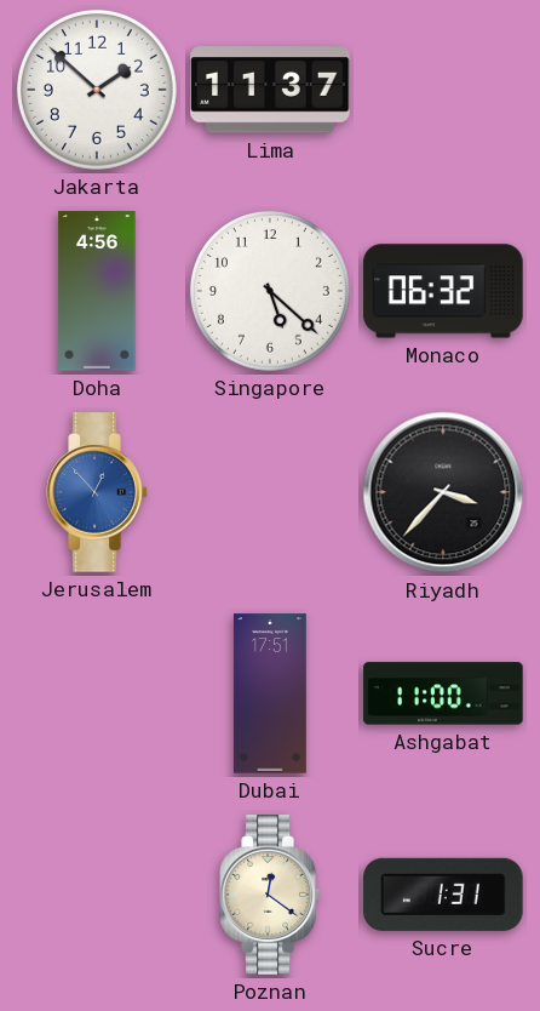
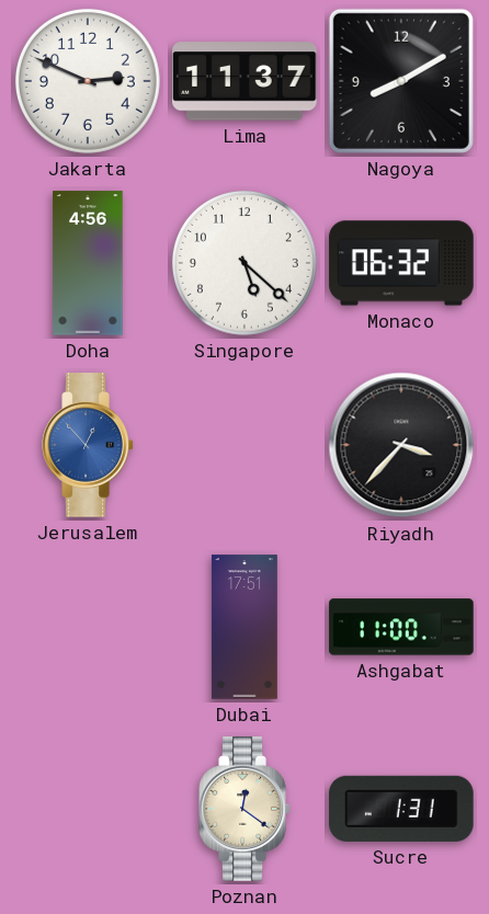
Jakarta: 1:52 -> 2:49
Nagoya: none -> 8:10
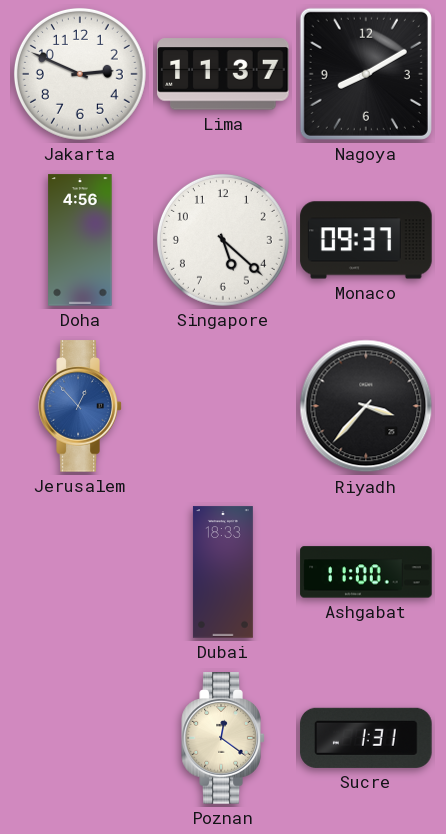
Monaco: 06:32 -> 09:37
Dubai: 17:51 -> 18:33
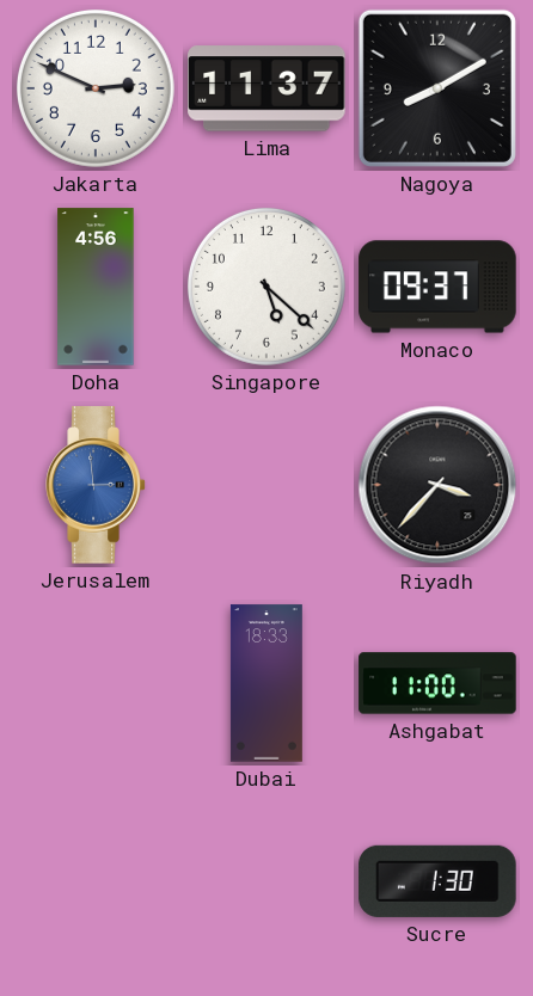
Jerusalem: 12:53 -> 2:59
Poznan: 12:21 -> none
Sucre: 1:31 -> 1:30
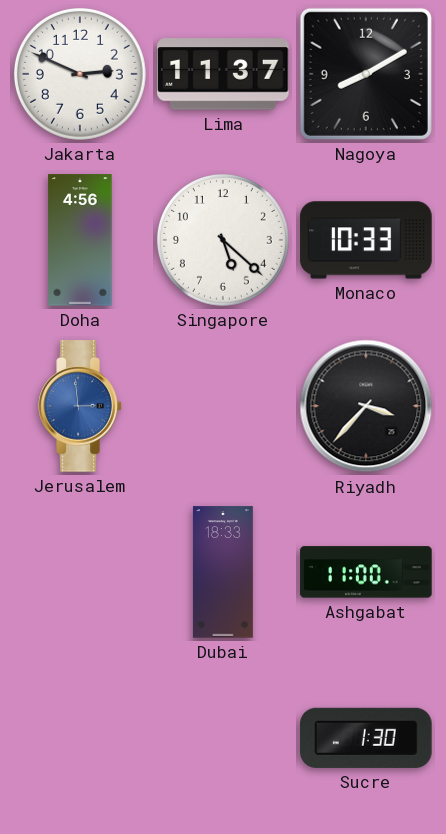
Monaco: 09:37 -> 10:33
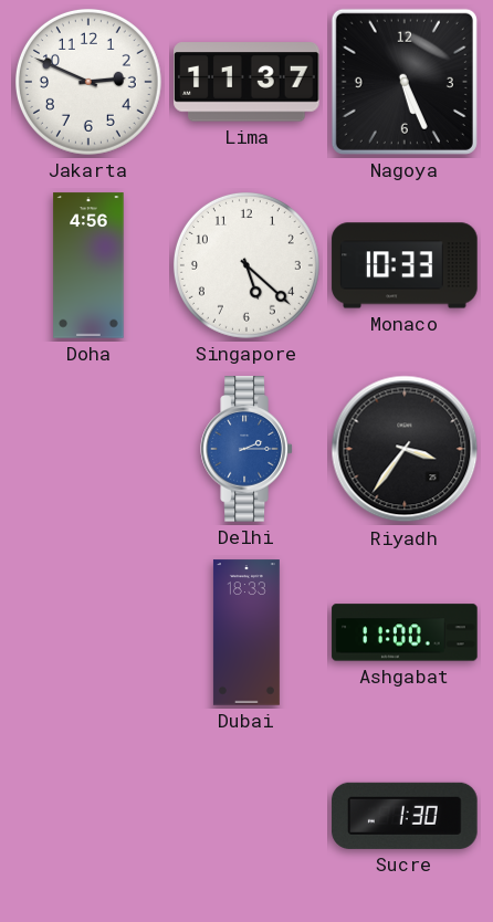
Nagoya: 8:10 -> 5:26
Jerusalem: 2:59 -> none
Delhi: none -> 2:15
Riyadh: 3:37 -> 3:36
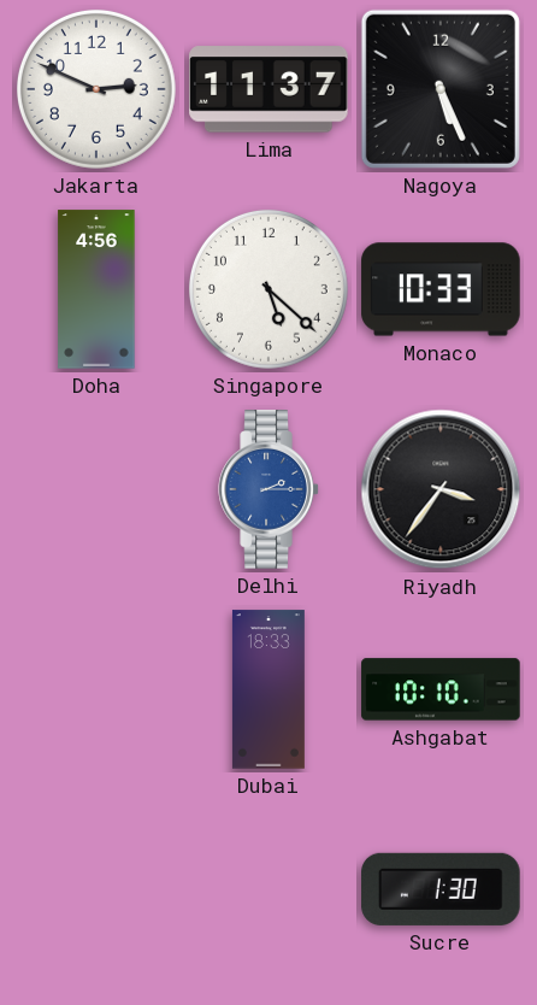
Ashgabat: 11:00 -> 10:10
